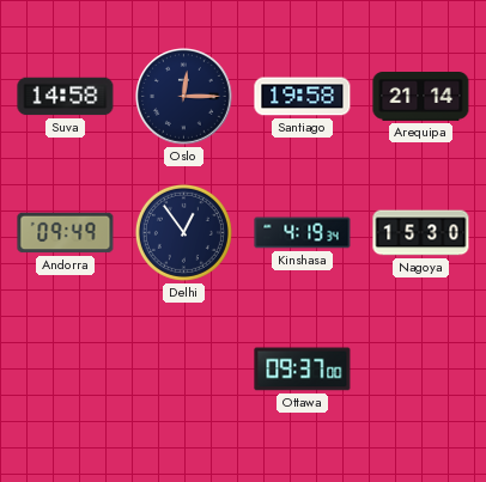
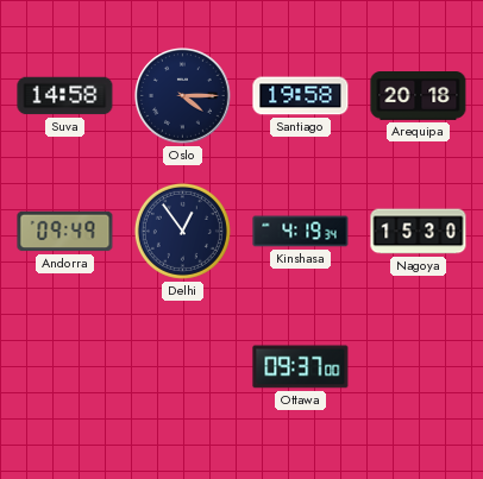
Oslo: 12:15 -> 4:15
Arequipa: 21:14 -> 20:18
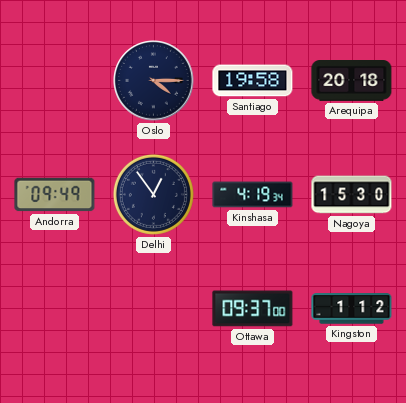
Suva: 14:58 -> none
Kingston: none -> 1:12
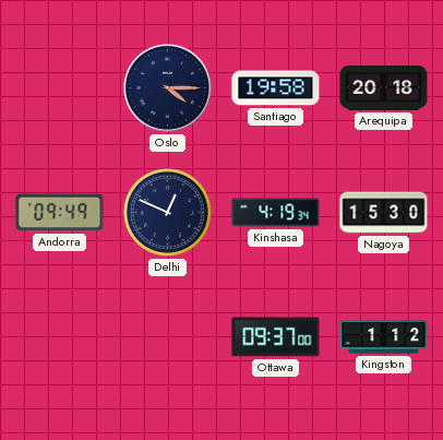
Delhi: 12:54 -> 12:49
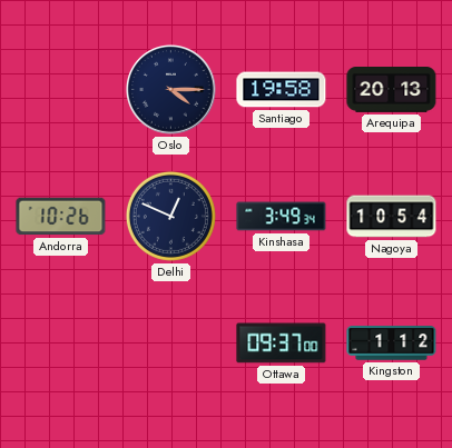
Arequipa: 20:18 -> 20:13
Andorra: 09:49 -> 10:26
Kinshasa: 4:19 -> 3:49
Nagoya: 15:30 -> 10:54
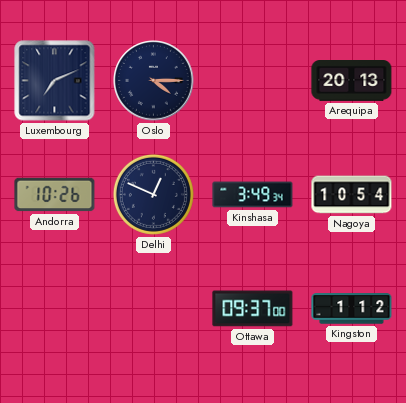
Luxembourg: none -> 7:11
Santiago: 19:58 -> none
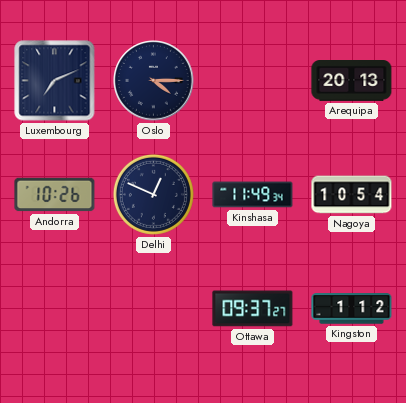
Kinshasa: 3:49 -> 11:49
Ottawa: 09:37:00 -> 09:37:27
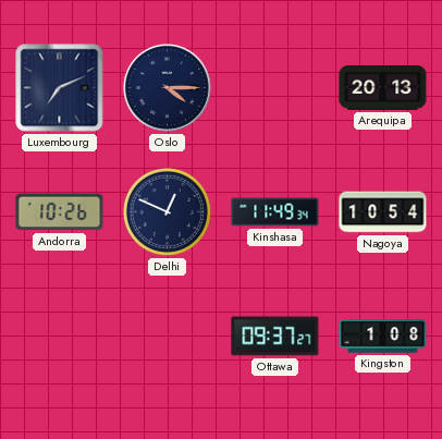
Kingston: 1:12 -> 1:08
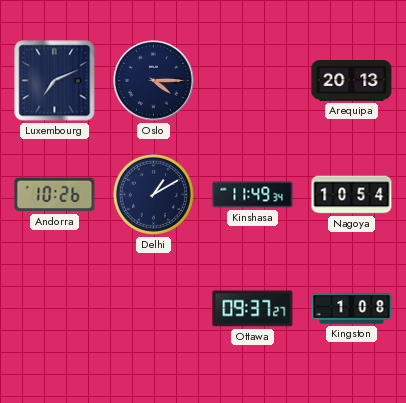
Delhi: 12:49 -> 1:10
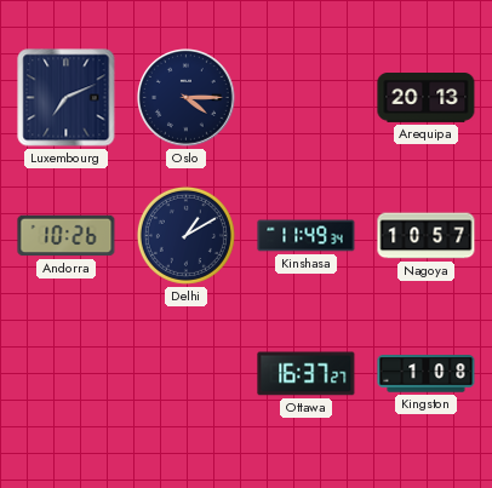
Nagoya: 10:54 -> 10:57
Ottawa: 09:37 -> 16:37
